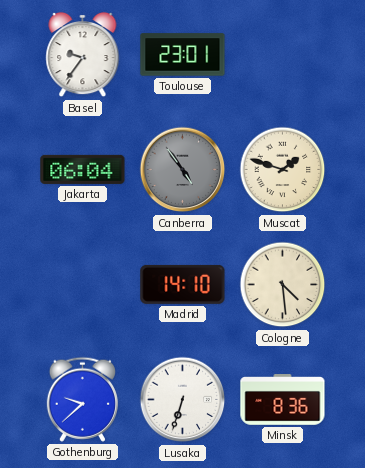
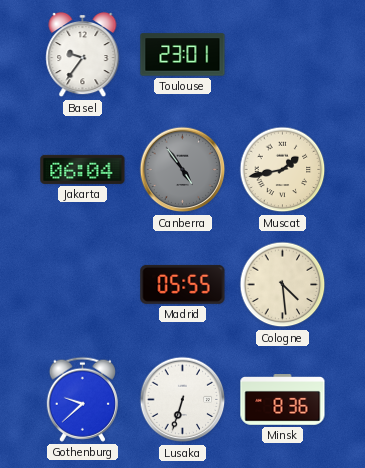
Muscat: 1:48 -> 1:43
Madrid: 14:10 -> 05:55
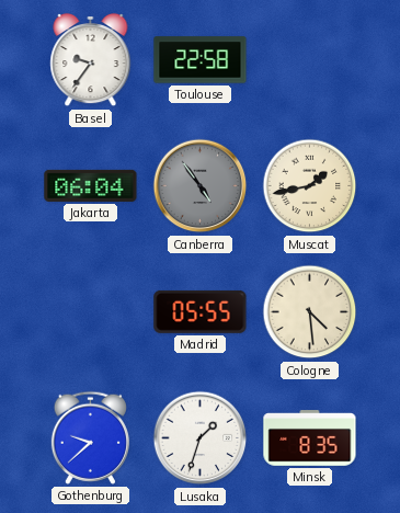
Toulouse: 23:01 -> 22:58
Lusaka: 6:33 -> 1:33
Minsk: 8:36 -> 8:35
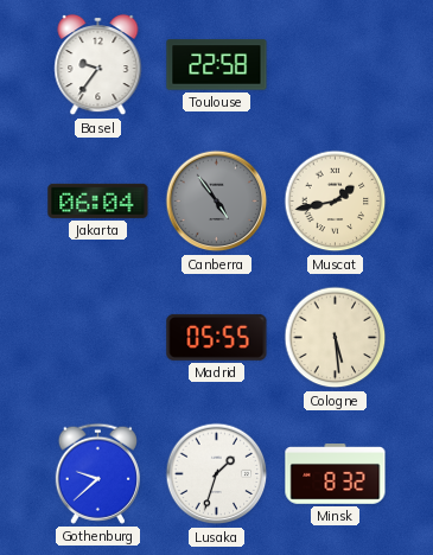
Cologne: 4:29 -> 5:29
Minsk: 8:35 -> 8:32
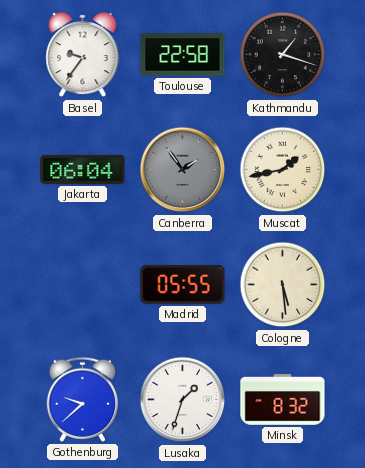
Kathmandu: none -> 1:18
Canberra: 4:54 -> 1:54
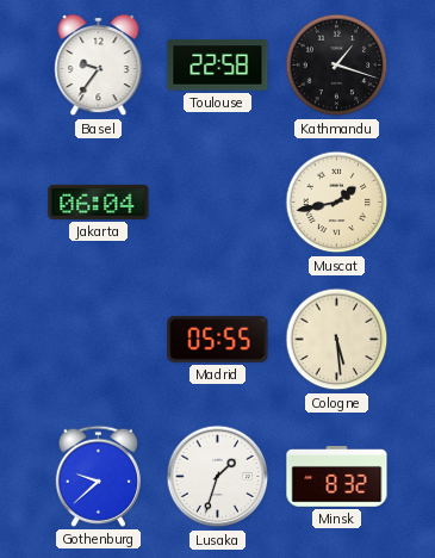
Canberra: 1:54 -> none
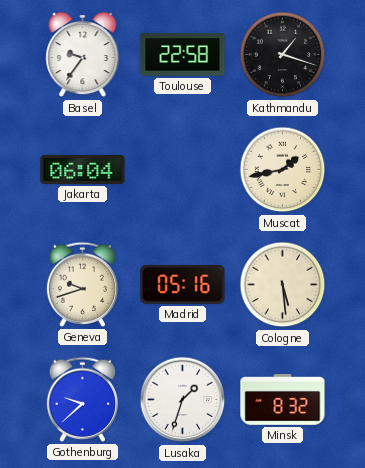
Geneva: none -> 9:42
Madrid: 05:55 -> 05:16
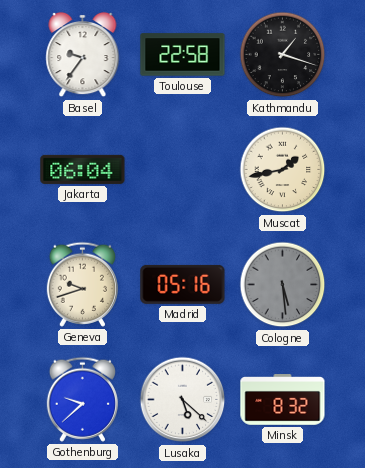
Cologne dial: cream -> grey
Lusaka: 1:33 -> 5:22
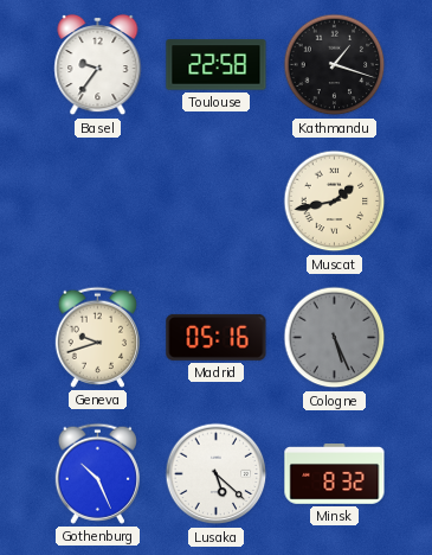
Jakarta: 06:04 -> none
Cologne: 5:29 -> 5:26
Gothenburg: 9:38 -> 10:26
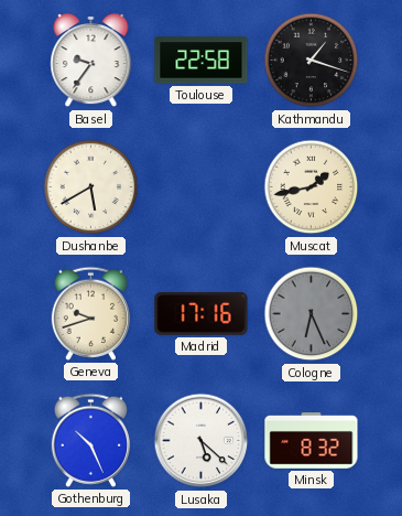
Dushanbe: none -> 5:40
Madrid: 05:16 -> 17:16
Cologne: 5:26 -> 6:26
